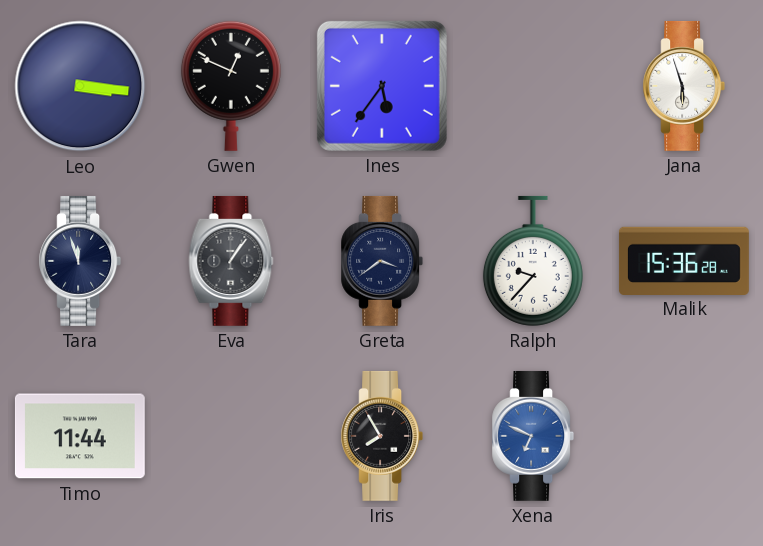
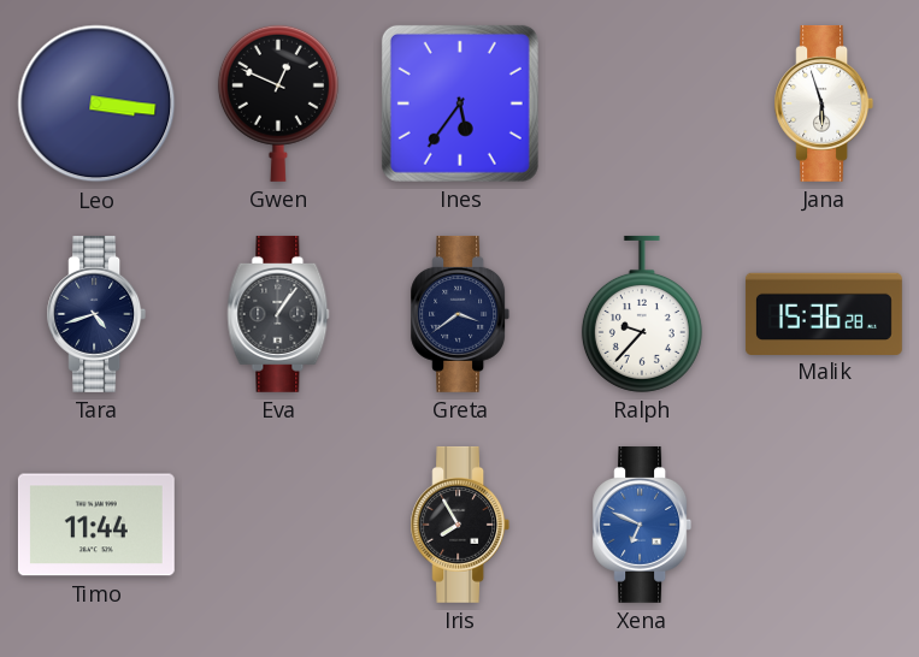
Tara: 11:57 -> 4:42
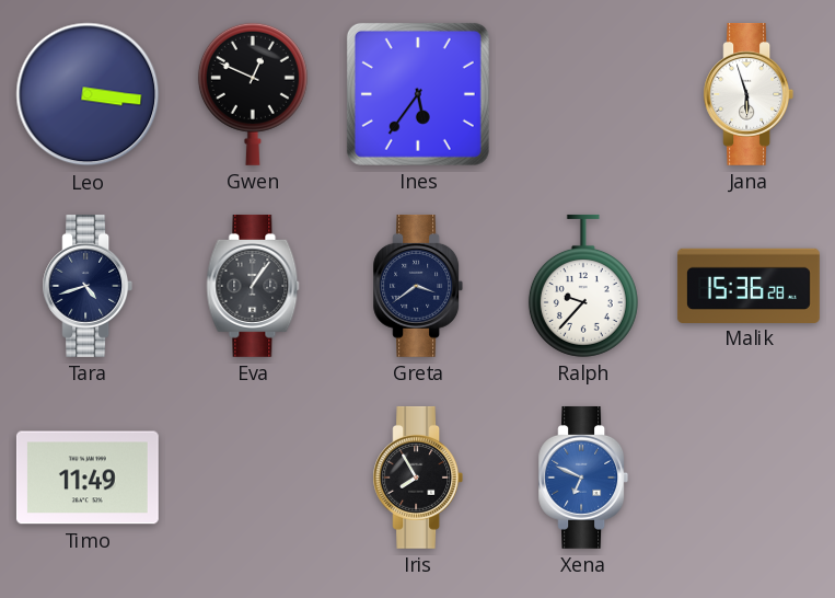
Timo: 11:44 -> 11:49
